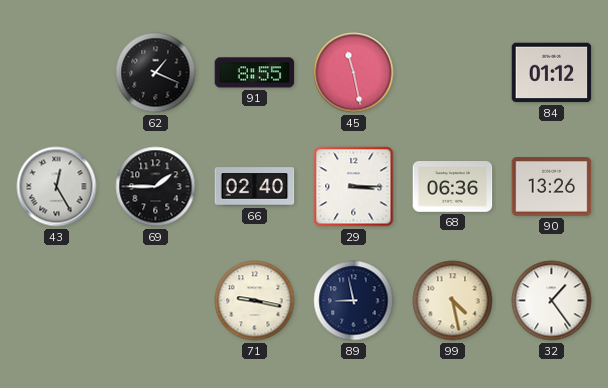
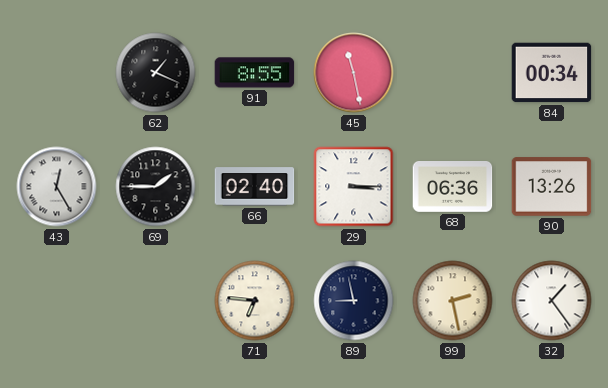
84: 01:12 -> 00:34
71: 9:17 -> 6:46
99: 4:28 -> 2:28
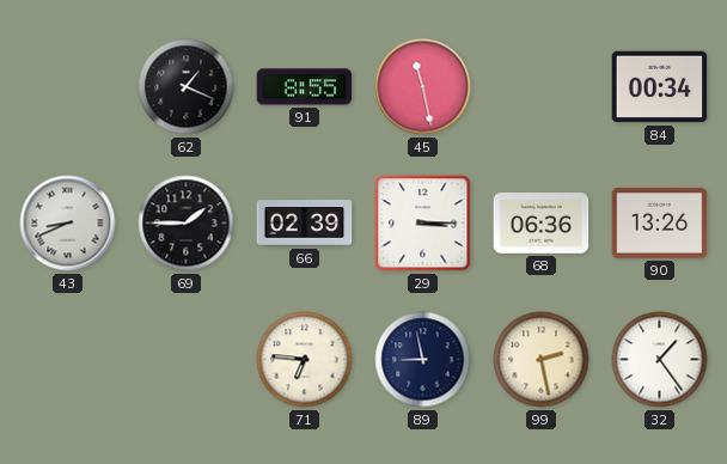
43: 12:25 -> 8:41
66: 02:40 -> 02:39
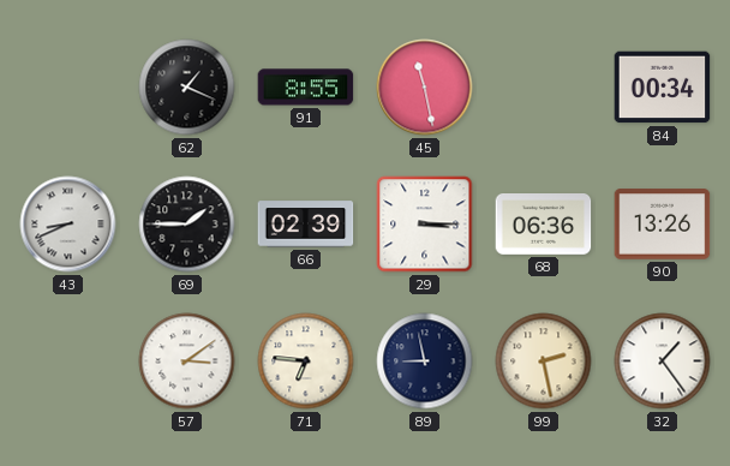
57: none -> 3:09
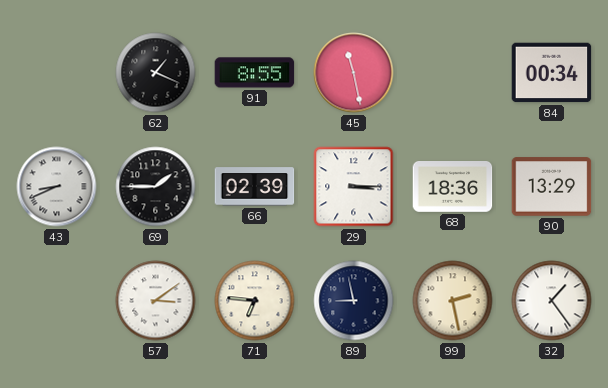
68: 06:36 -> 18:36
90: 13:26 -> 13:29
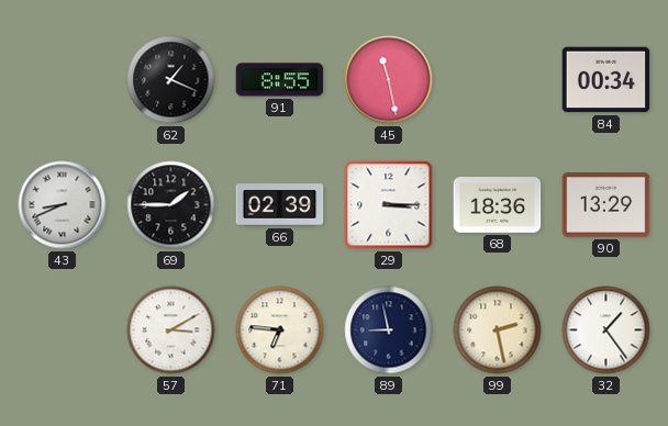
57: 3:09 -> 3:10
